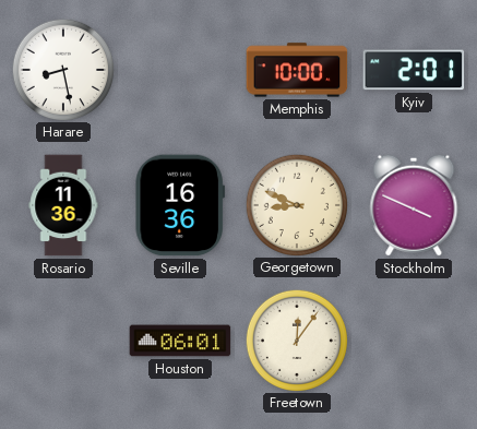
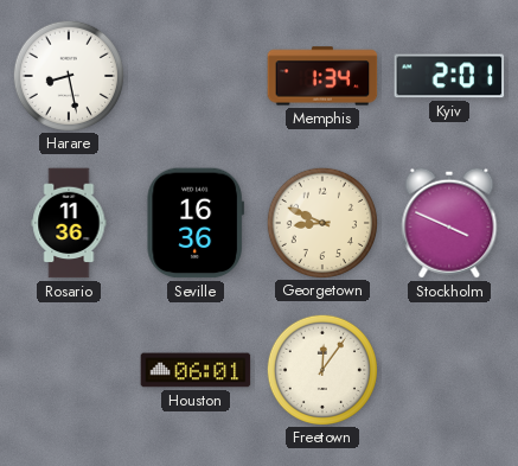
Memphis: 10:00 -> 1:34
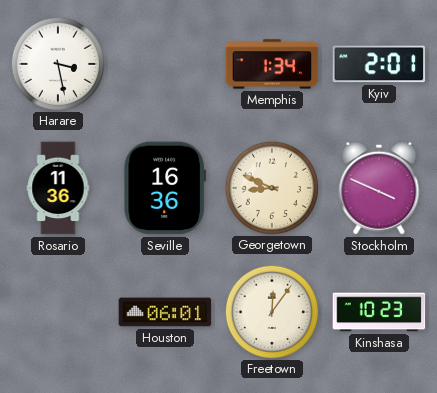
Harare: 8:28 -> 3:28
Kinshasa: none -> 10:23
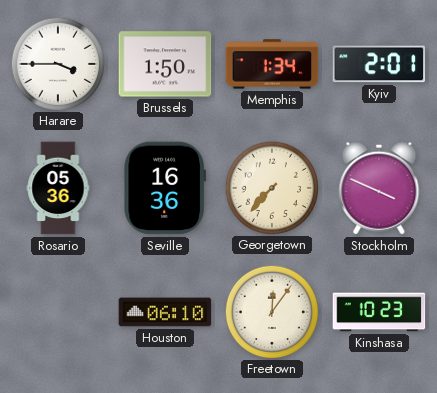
Harare: 3:28 -> 3:45
Brussels: none -> 1:50
Rosario: 11:36 -> 05:36
Georgetown: 8:49 -> 7:37
Houston: 06:01 -> 06:10
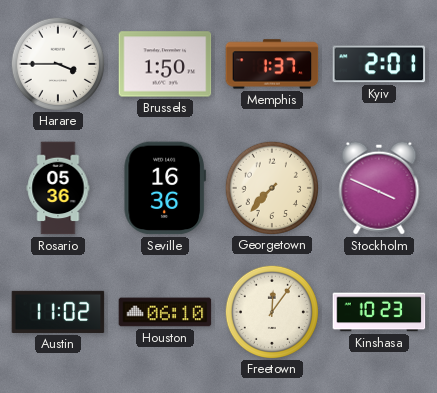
Memphis: 1:34 -> 1:37
Austin: none -> 11:02
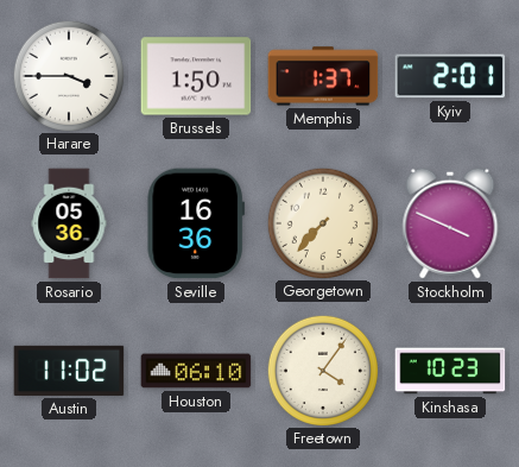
Freetown: 12:06 -> 4:06
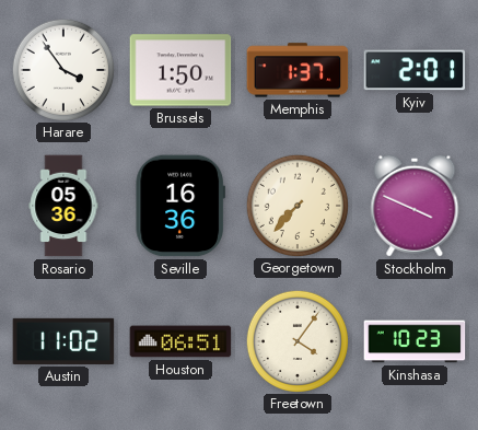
Harare: 3:45 -> 3:54
Houston: 06:10 -> 06:51
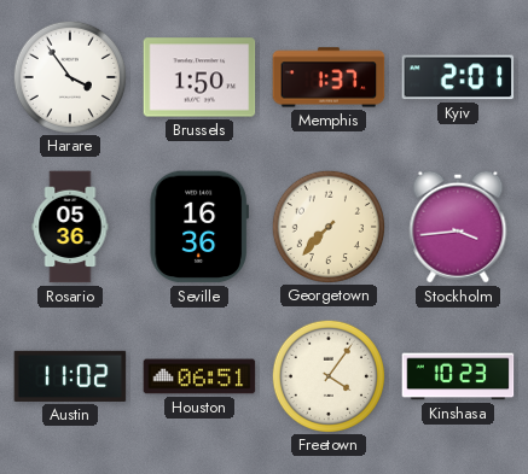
Stockholm: 3:49 -> 3:44
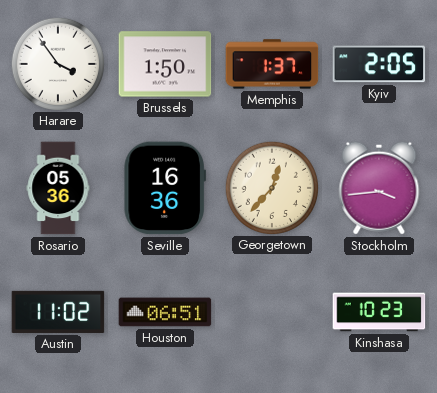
Kyiv: 2:01 -> 2:05
Georgetown: 7:37 -> 12:37
Freetown: 4:06 -> none
